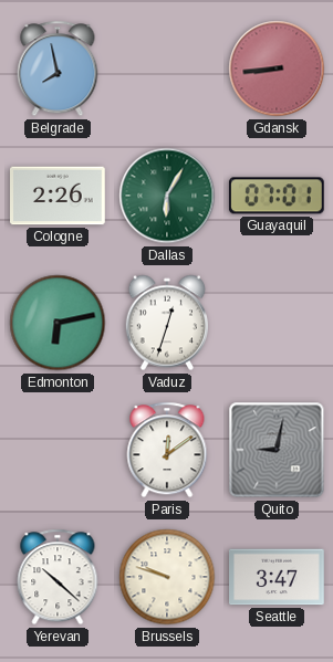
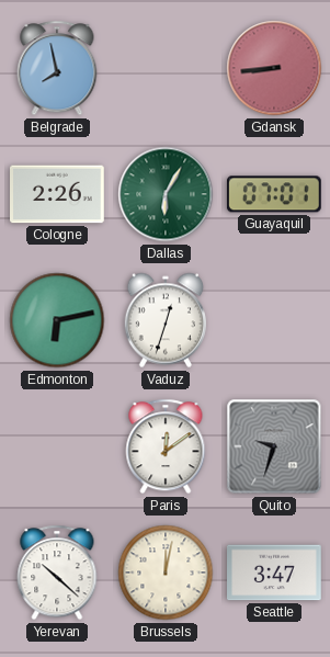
Quito: 9:02 -> 9:33
Brussels: 9:48 -> 12:02
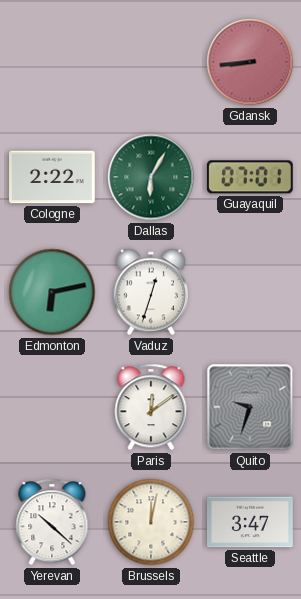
Belgrade: 7:58 -> none
Cologne: 2:26 -> 2:22
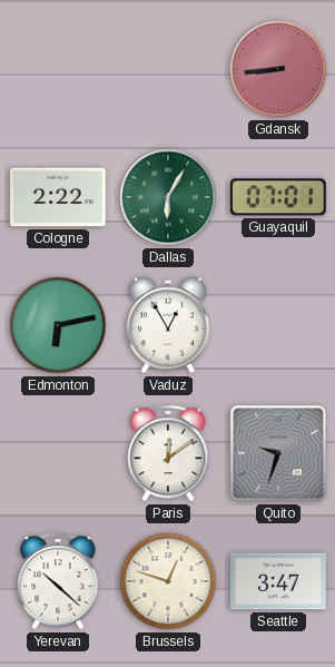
Vaduz: 12:33 -> 12:55
Brussels: 12:02 -> 12:48
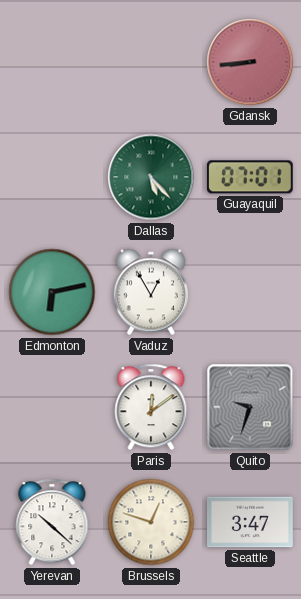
Cologne: 2:22 -> none
Dallas: 6:05 -> 5:23
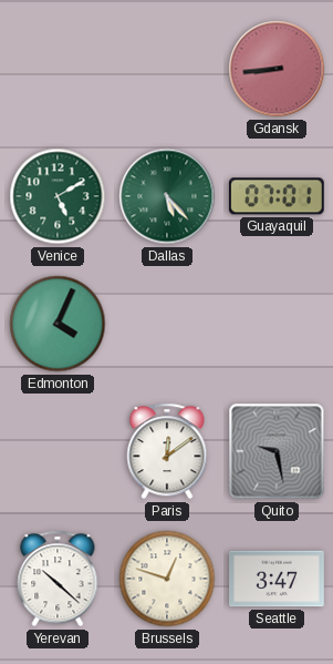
Venice: none -> 5:10
Edmonton: 6:13 -> 4:04
Vaduz: 12:55 -> none
Quito: 9:33 -> 9:28
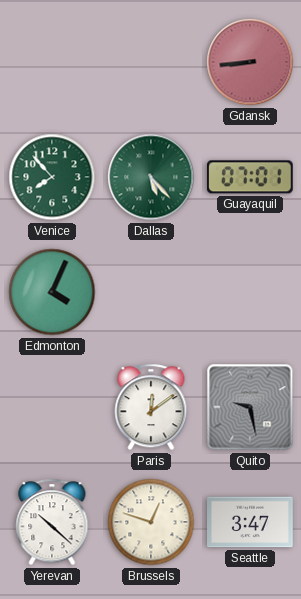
Venice: 5:10 -> 7:53
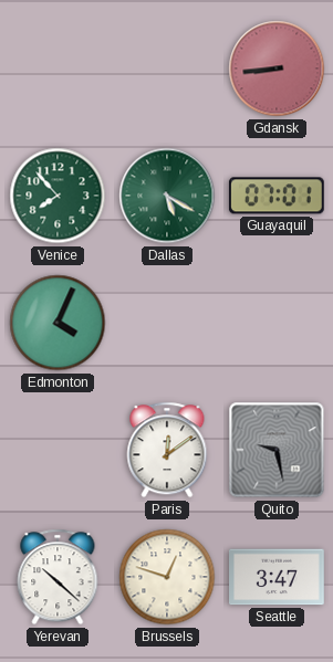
Dallas: 5:23 -> 5:20
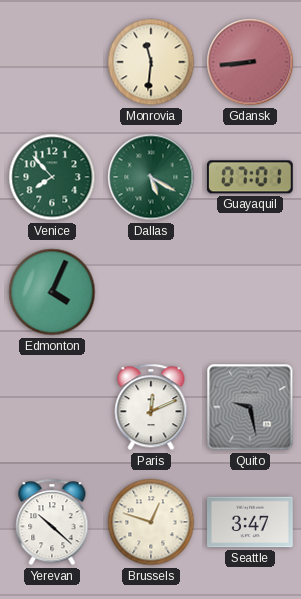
Monrovia: none -> 11:31
Paris: 12:09 -> 12:11
